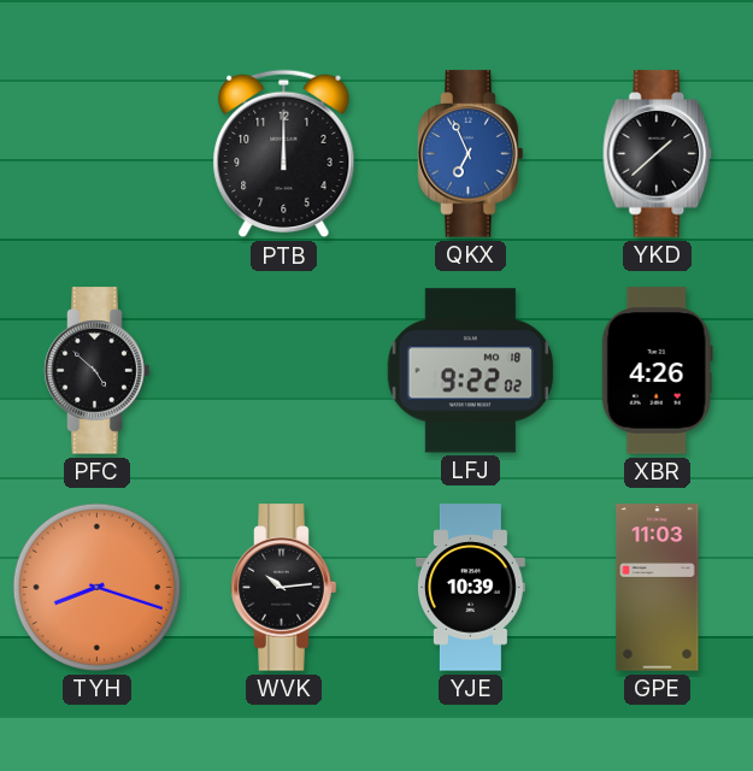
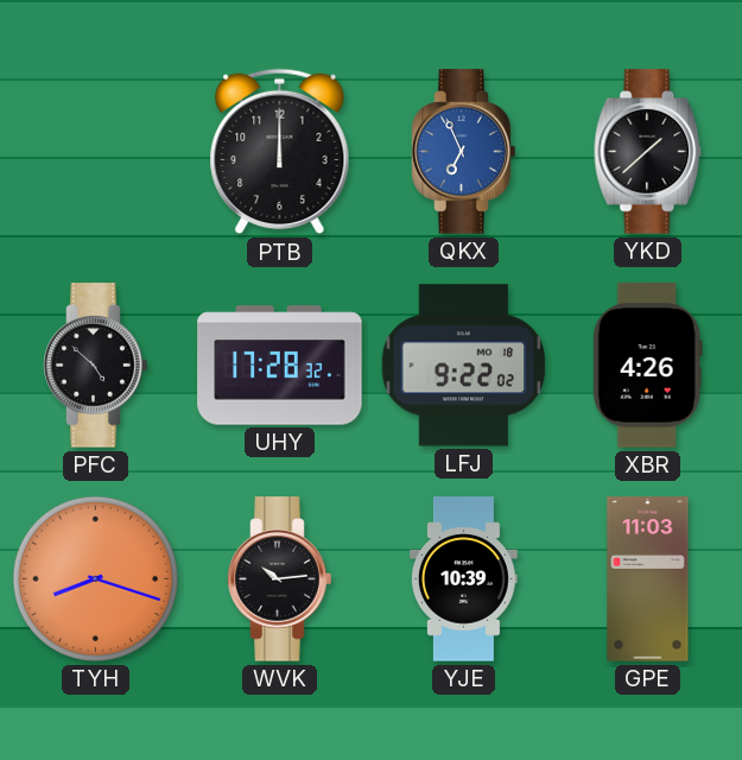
UHY: none -> 17:28
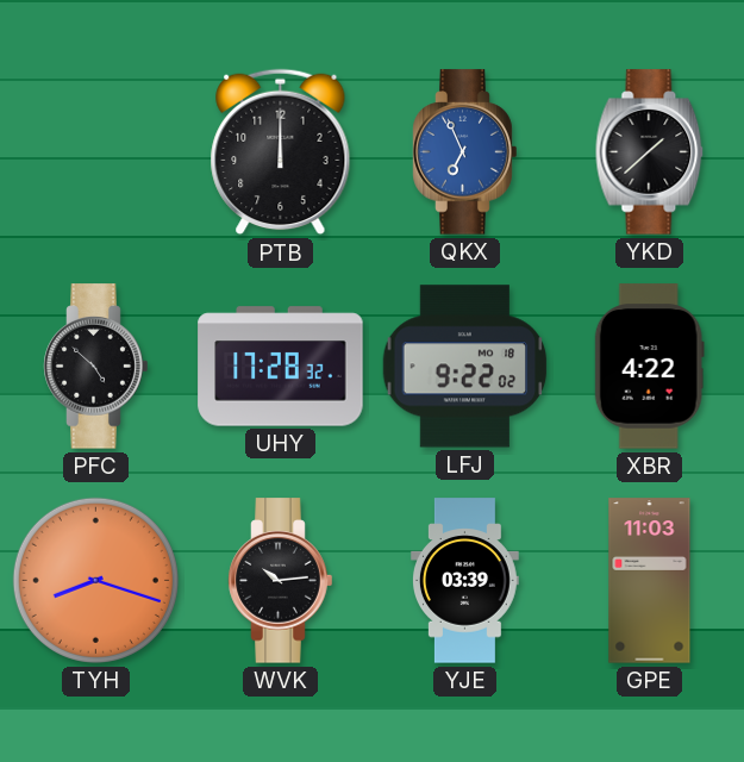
XBR: 4:26 -> 4:22
YJE: 10:39 -> 03:39
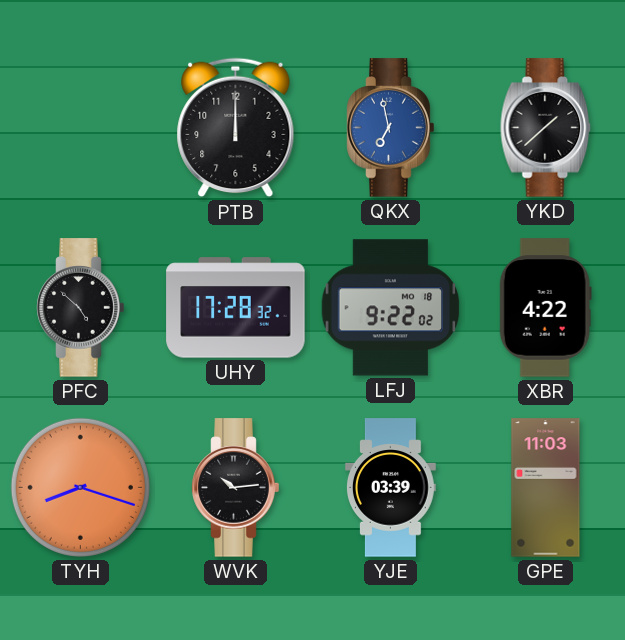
QKX: 6:56 -> 6:58
